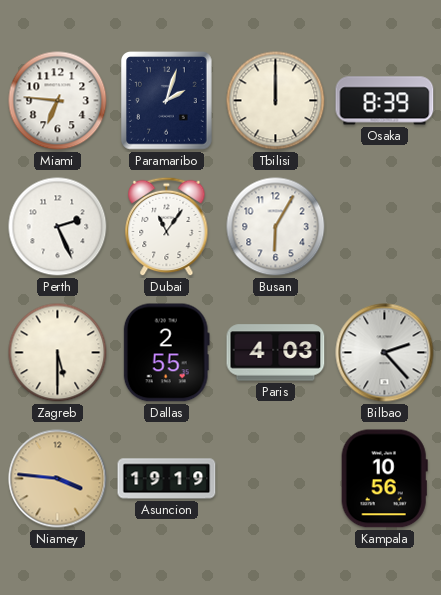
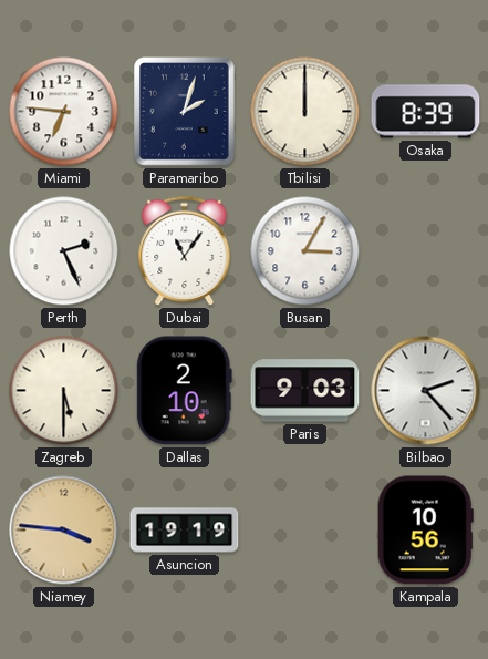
Busan: 6:05 -> 3:05
Dallas: 2:55 -> 2:10
Paris: 4:03 -> 9:03
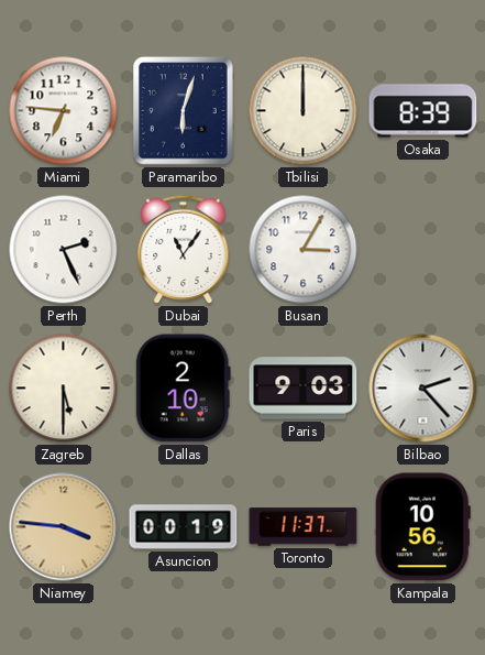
Paramaribo: 2:03 -> 6:03
Asuncion: 19:19 -> 00:19
Toronto: none -> 11:37
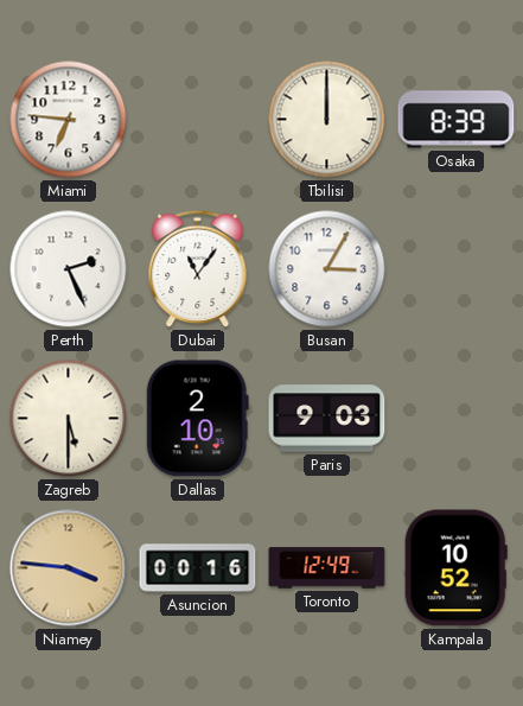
Paramaribo: 6:03 -> none
Bilbao: 2:23 -> none
Asuncion: 00:19 -> 00:16
Toronto: 11:37 -> 12:49
Kampala: 10:56 -> 10:52
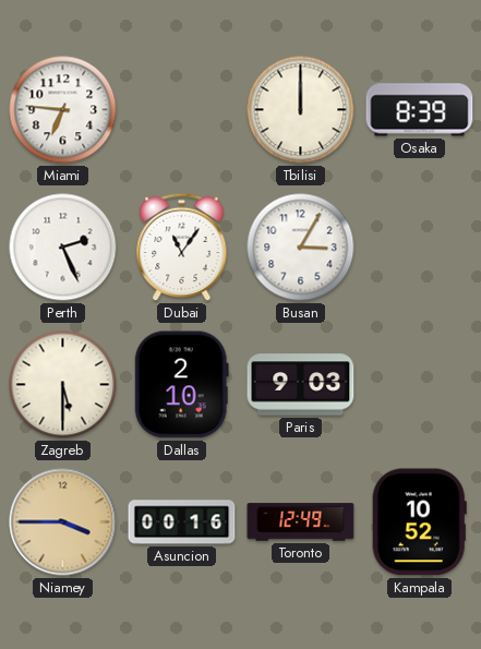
Niamey: 3:46 -> 3:45
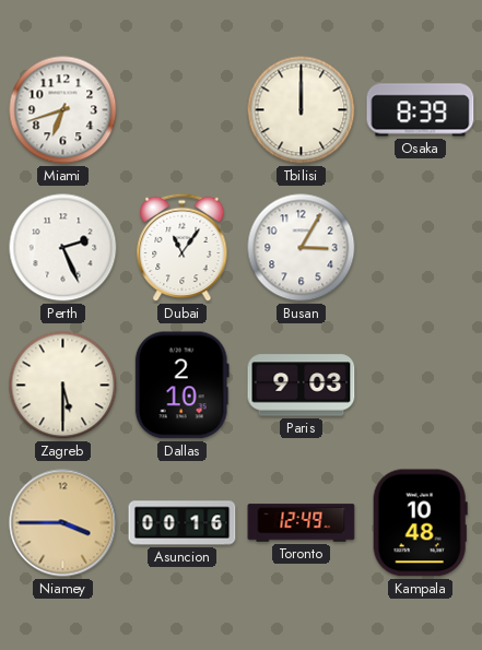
Miami: 6:46 -> 6:42
Kampala: 10:52 -> 10:48
